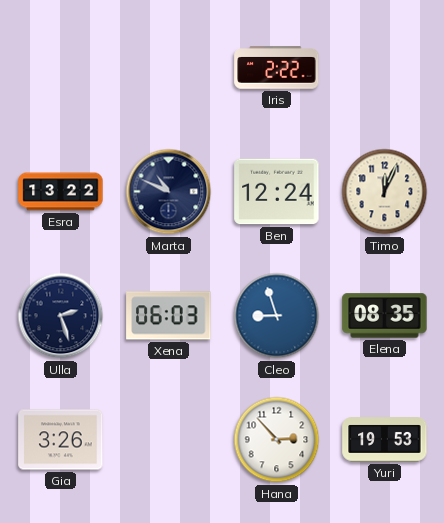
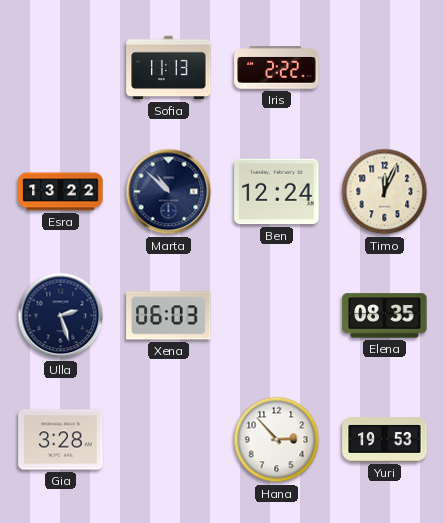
Sofia: none -> 11:13
Marta: 10:49 -> 10:52
Cleo: 8:57 -> none
Gia: 3:26 -> 3:28
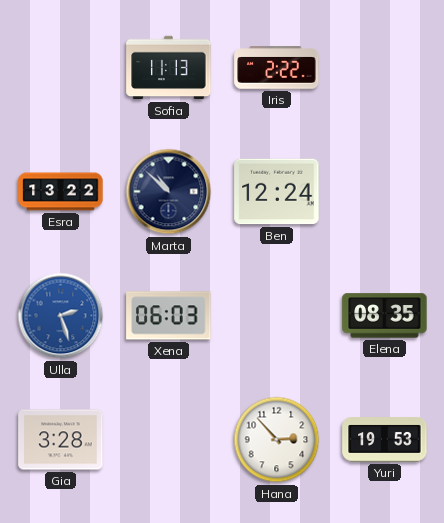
Timo: 12:04 -> none
Ulla dial: navy -> blue
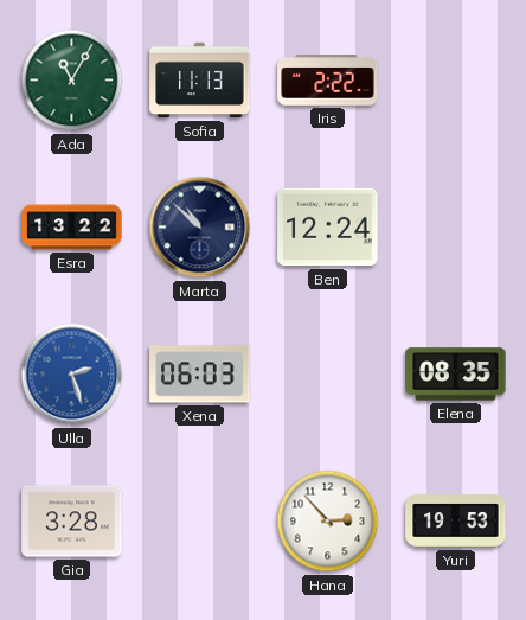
Ada: none -> 11:05
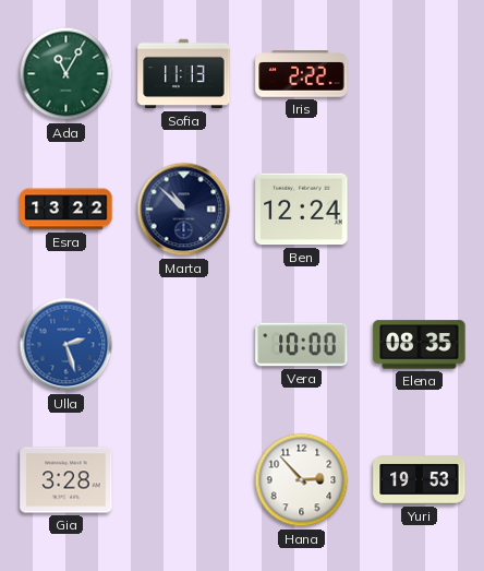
Xena: 06:03 -> none
Vera: none -> 10:00
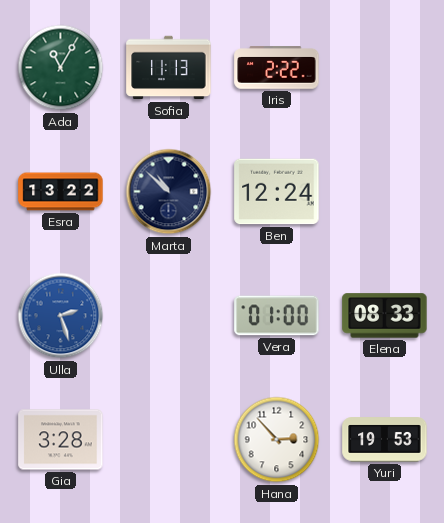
Vera: 10:00 -> 01:00
Elena: 08:35 -> 08:33
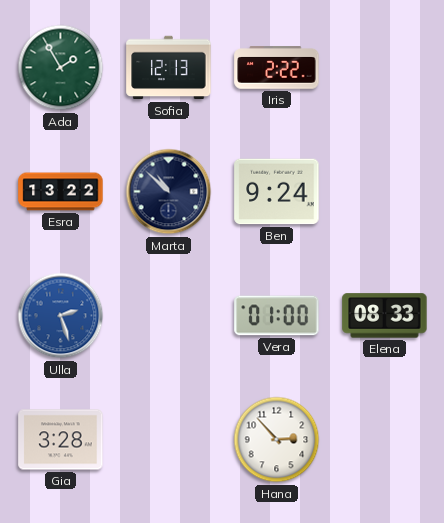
Ada: 11:05 -> 1:55
Sofia: 11:13 -> 12:13
Ben: 12:24 -> 9:24
Yuri: 19:53 -> none
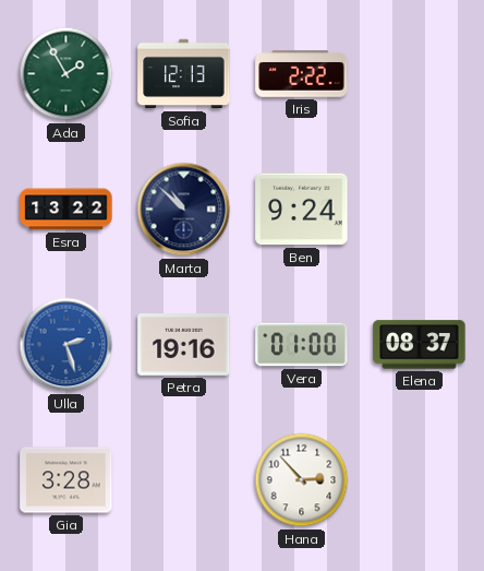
Petra: none -> 19:16
Elena: 08:33 -> 08:37
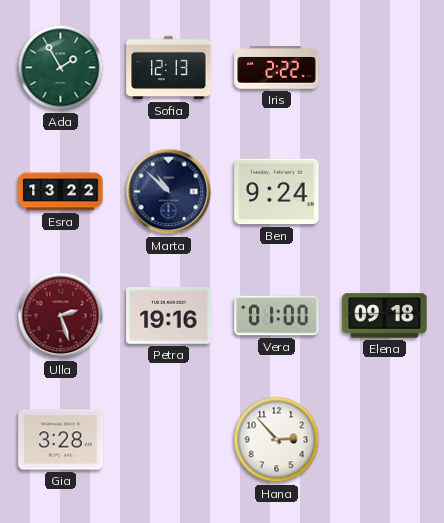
Ulla dial: blue -> burgundy
Elena: 08:37 -> 09:18
